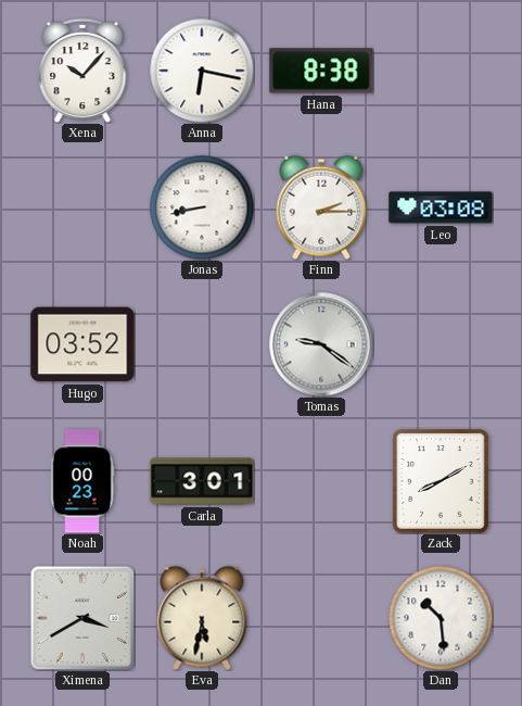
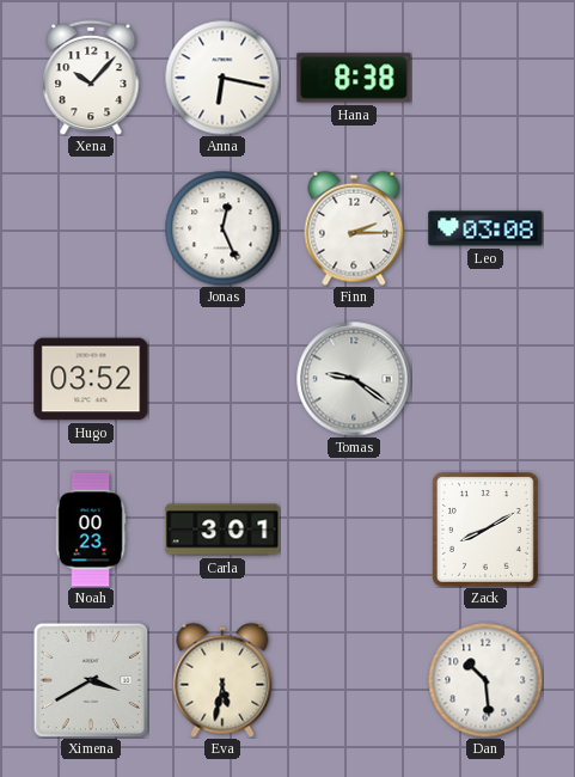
Jonas: 8:43 -> 12:26
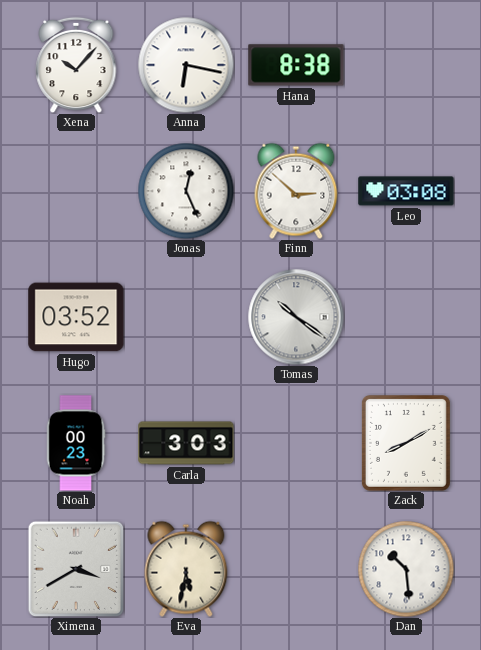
Finn: 2:15 -> 2:52
Tomas: 9:21 -> 10:21
Carla: 3:01 -> 3:03
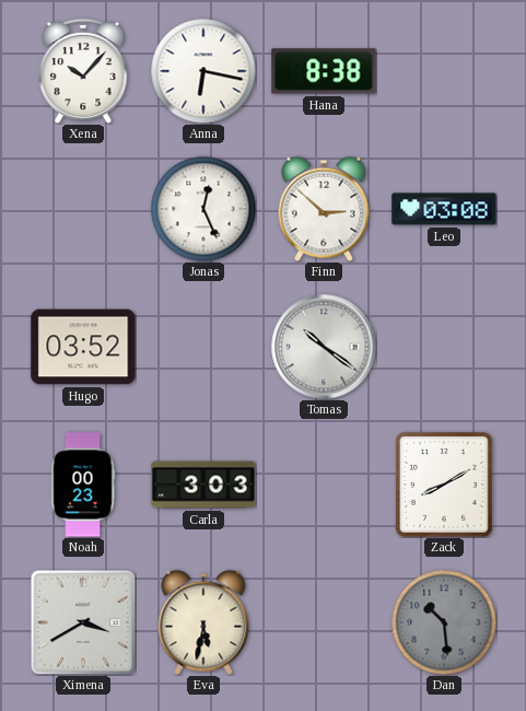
Dan dial: white -> grey
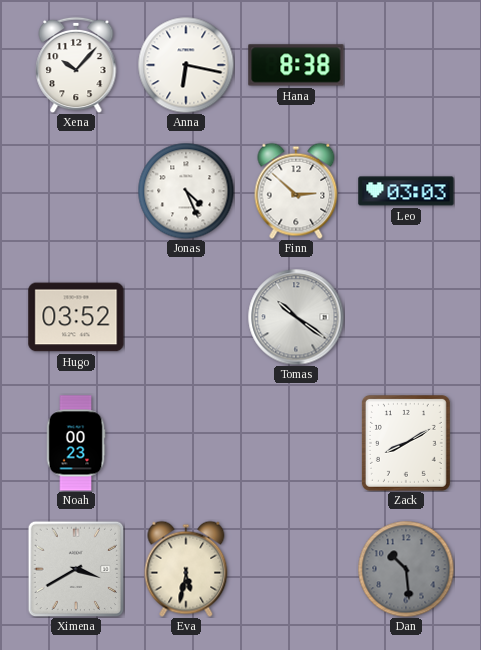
Jonas: 12:26 -> 4:26
Leo: 03:08 -> 03:03
Carla: 3:03 -> none
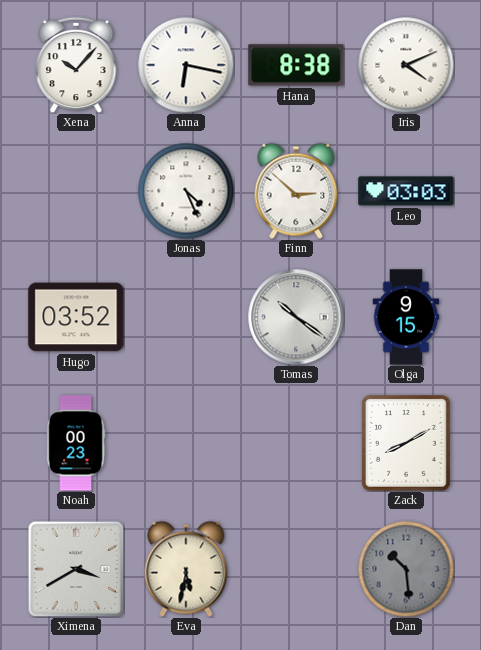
Iris: none -> 4:11
Olga: none -> 9:15
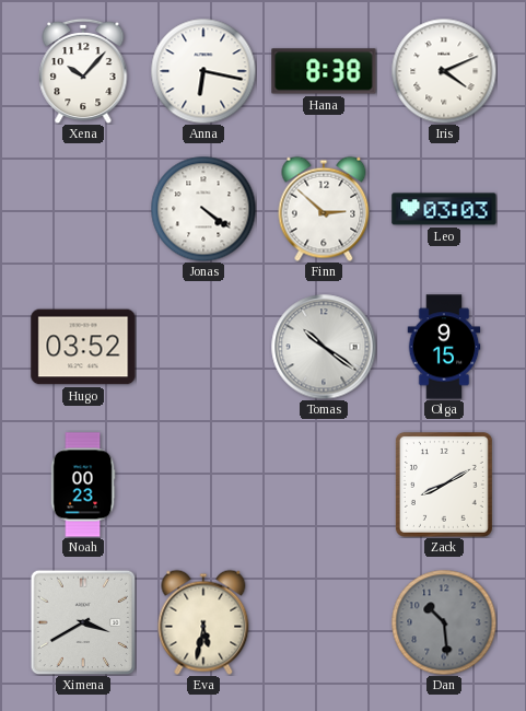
Jonas: 4:26 -> 4:21
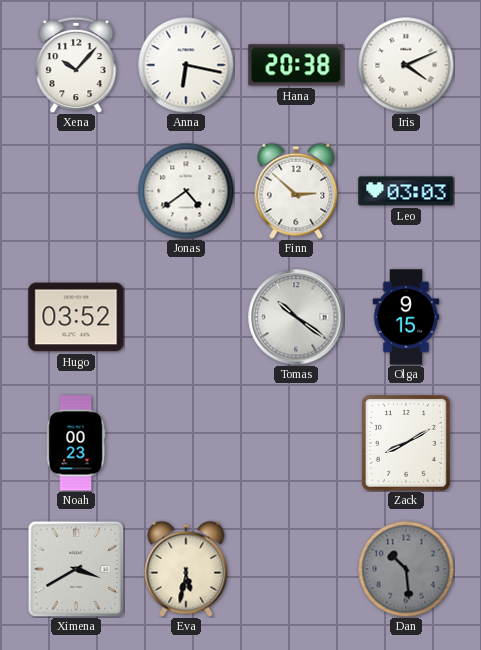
Hana: 8:38 -> 20:38
Jonas: 4:21 -> 4:39
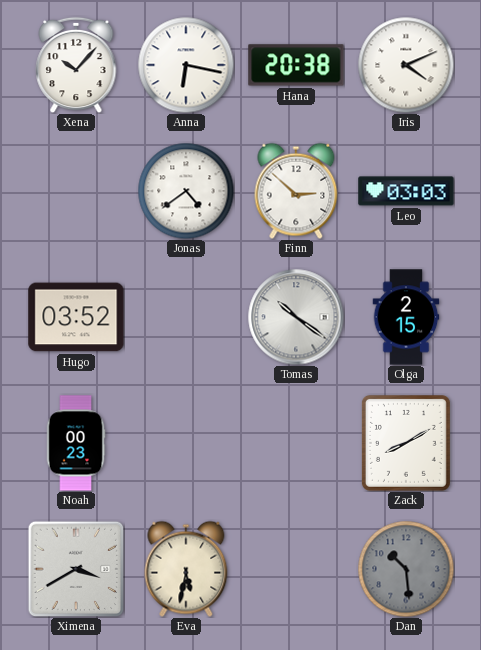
Olga: 9:15 -> 2:15
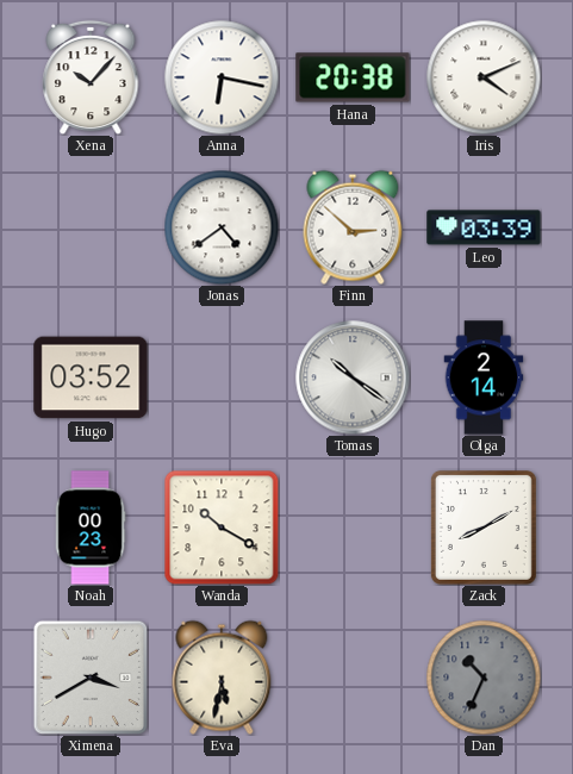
Leo: 03:03 -> 03:39
Olga: 2:15 -> 2:14
Wanda: none -> 10:20
Dan: 10:29 -> 10:34
